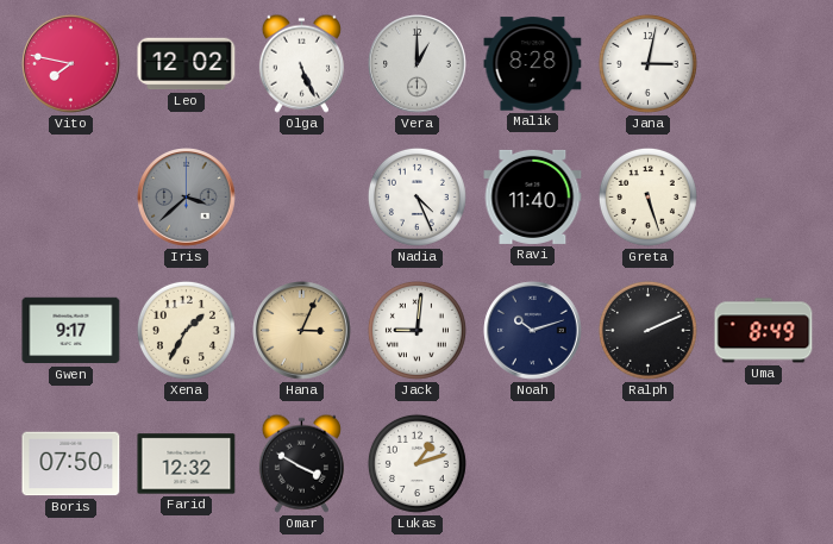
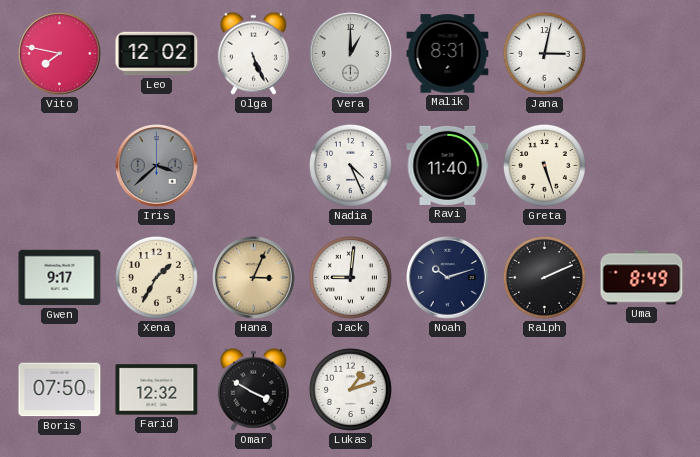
Malik: 8:28 -> 8:31
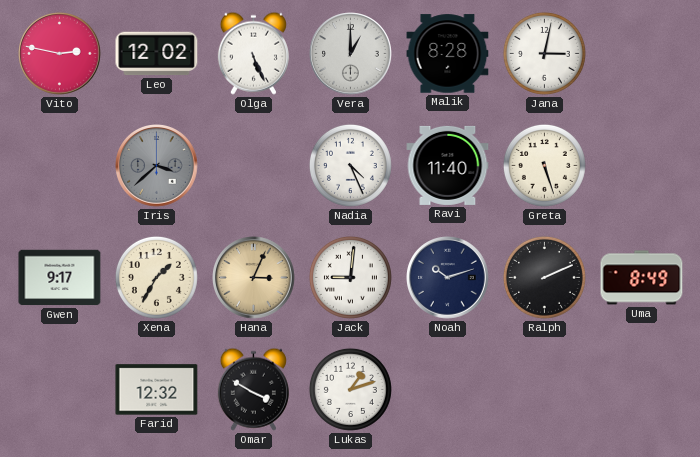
Vito: 7:47 -> 2:47
Malik: 8:31 -> 8:28
Boris: 07:50 -> none
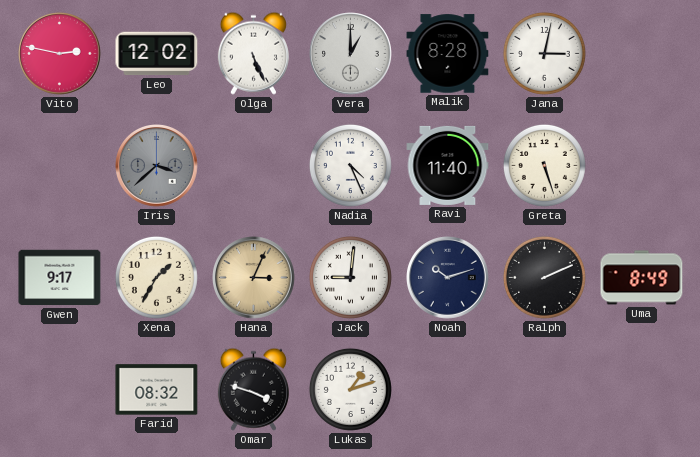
Farid: 12:32 -> 08:32
Omar: 3:50 -> 3:48
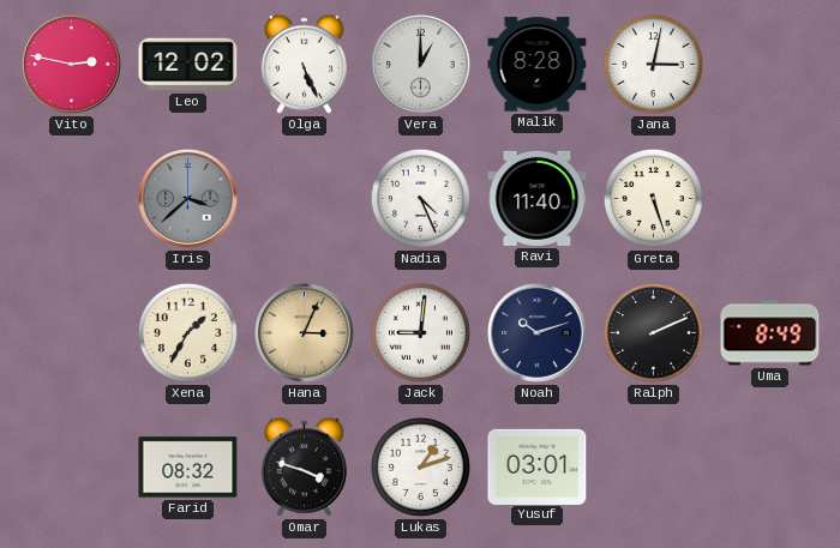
Gwen: 9:17 -> none
Yusuf: none -> 03:01
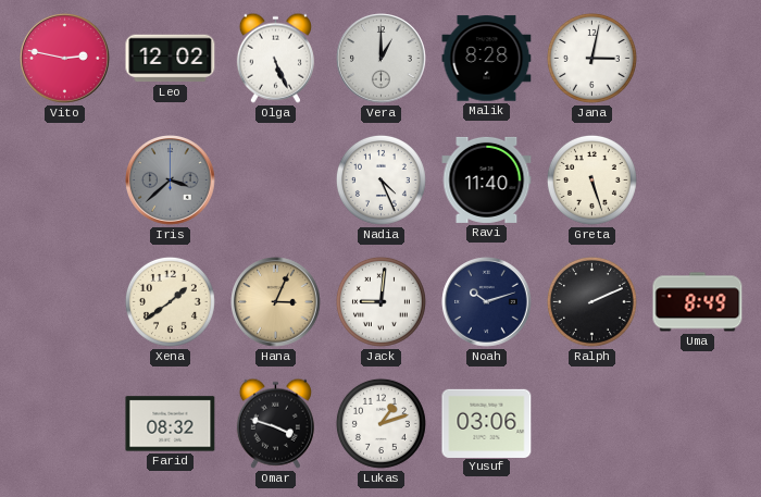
Xena: 1:35 -> 1:39
Yusuf: 03:01 -> 03:06
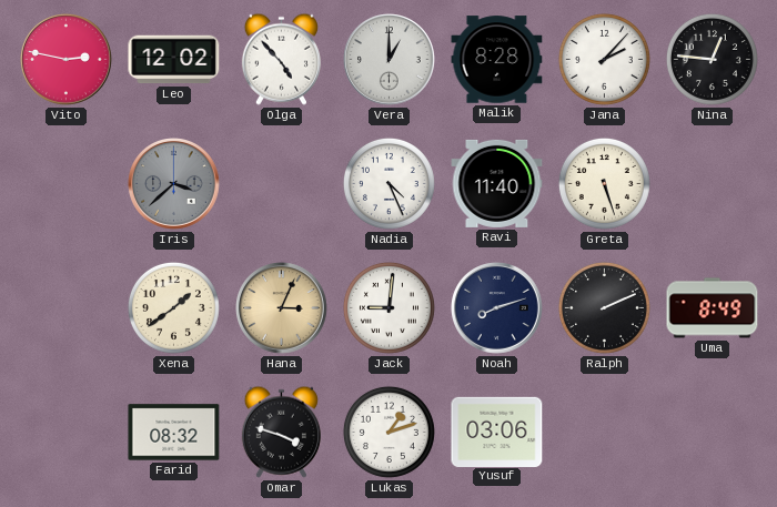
Olga: 5:26 -> 4:53
Jana: 3:02 -> 2:07
Nina: none -> 12:46
Noah: 10:12 -> 8:12
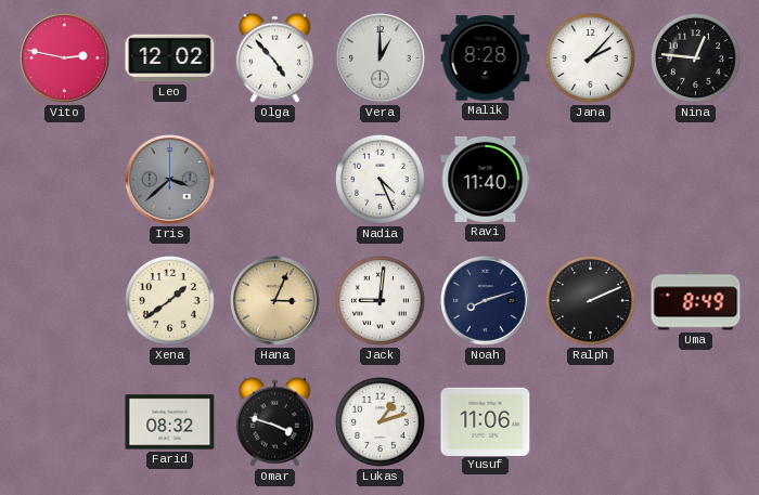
Greta: 5:27 -> none
Yusuf: 03:06 -> 11:06
